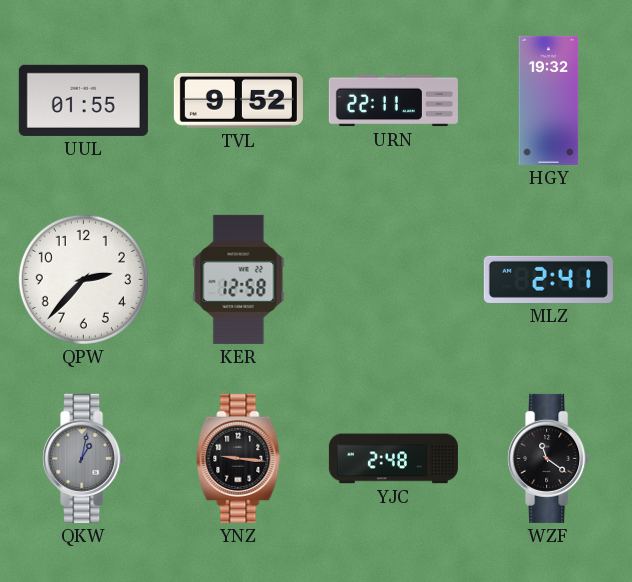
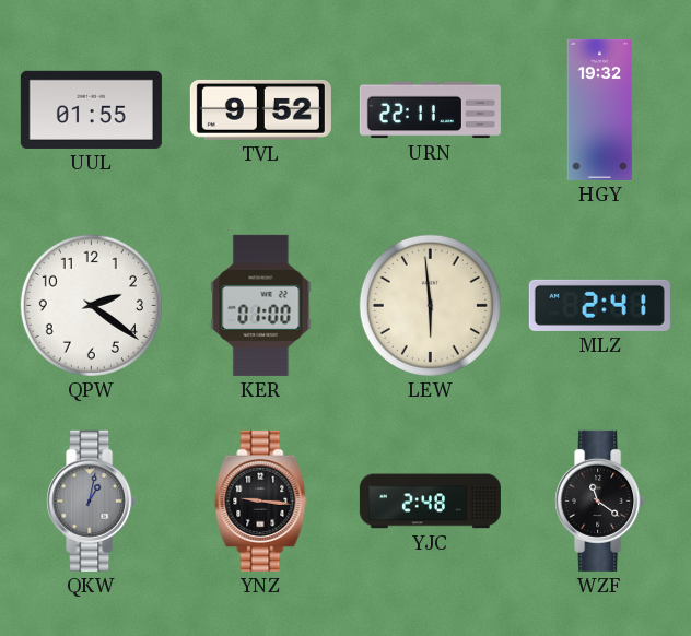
QPW: 2:37 -> 2:21
KER: 12:58 -> 01:00
LEW: none -> 5:59
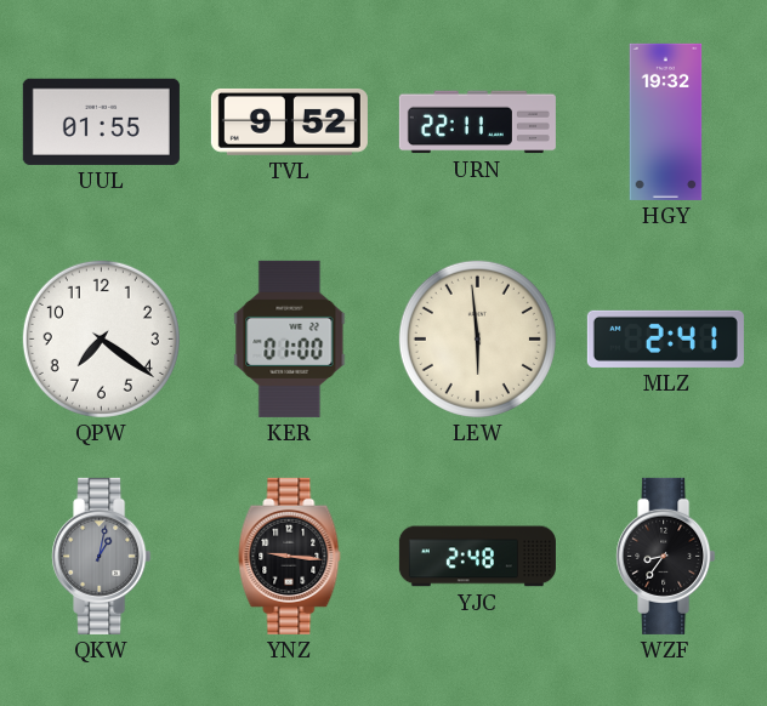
QPW: 2:21 -> 7:21
WZF: 11:21 -> 8:36
